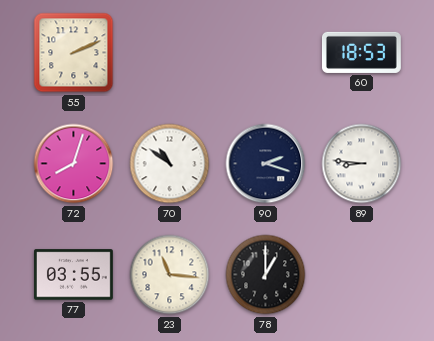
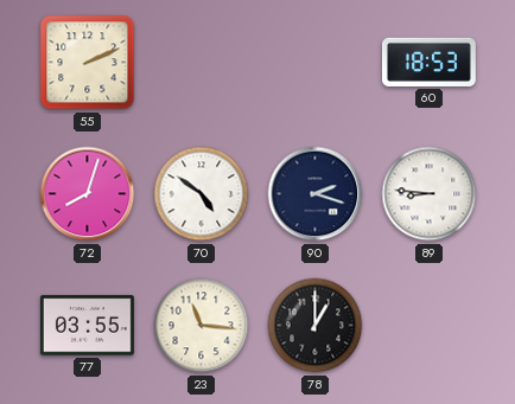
70: 10:51 -> 4:51
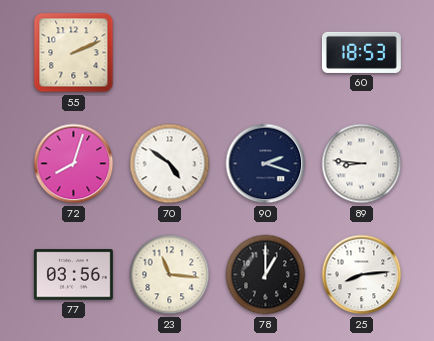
77: 03:55 -> 03:56
25: none -> 8:14
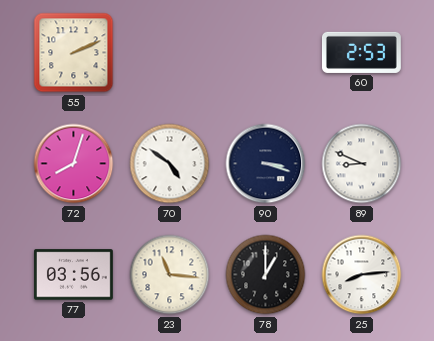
60: 18:53 -> 2:53
90: 2:18 -> 3:18
89: 8:46 -> 8:49
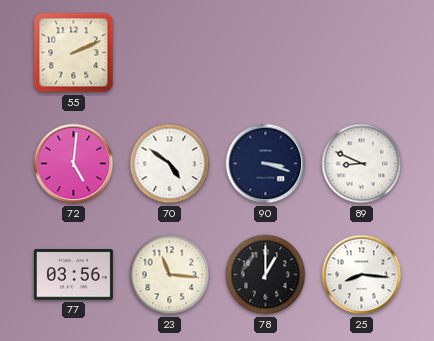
60: 2:53 -> none
72: 8:03 -> 5:01
25: 8:14 -> 8:16
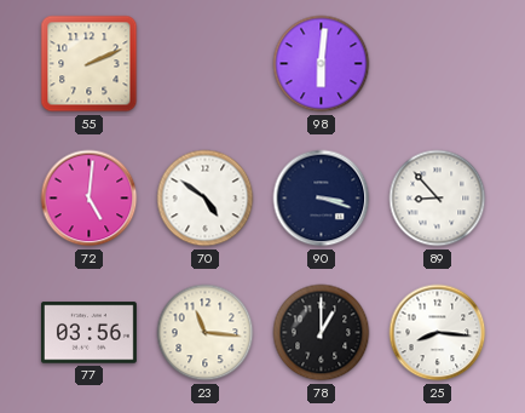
98: none -> 6:01
89: 8:49 -> 8:53
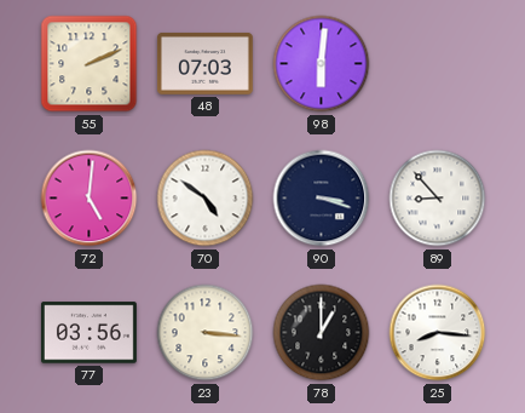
48: none -> 07:03
23: 11:16 -> 3:16
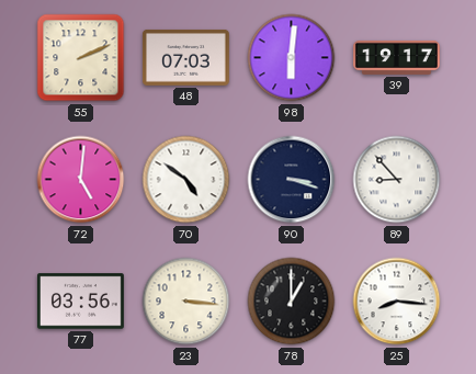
39: none -> 19:17
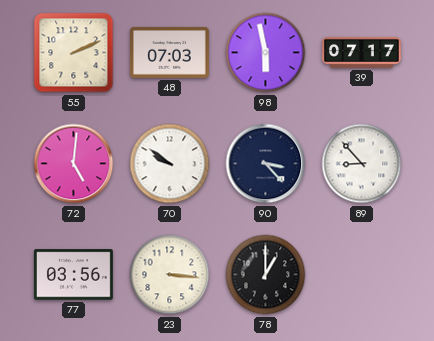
98: 6:01 -> 5:58
39: 19:17 -> 07:17
70: 4:51 -> 9:51
90: 3:18 -> 3:23
25: 8:16 -> none
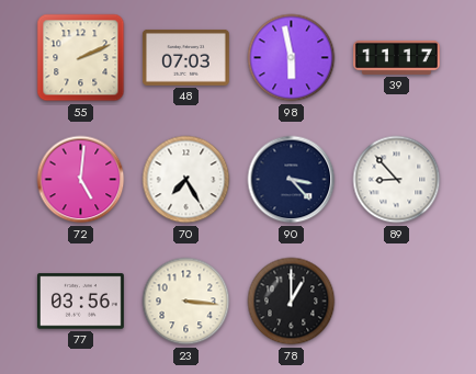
39: 07:17 -> 11:17
70: 9:51 -> 7:25
